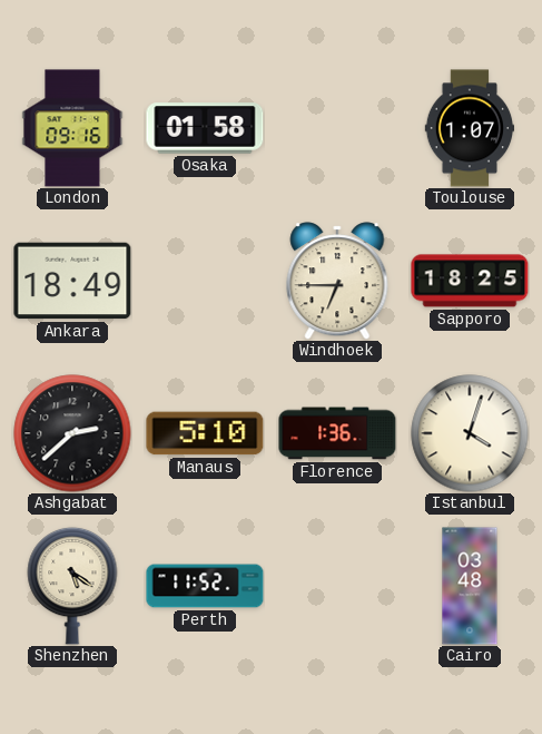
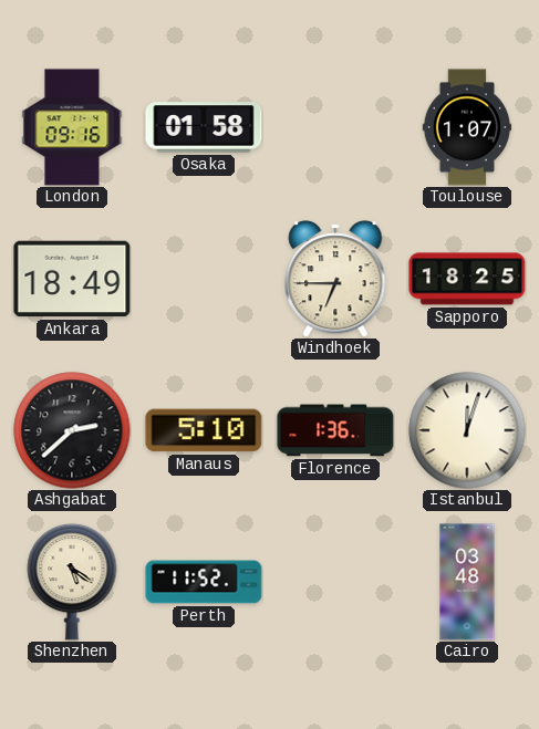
Istanbul: 4:03 -> 12:03
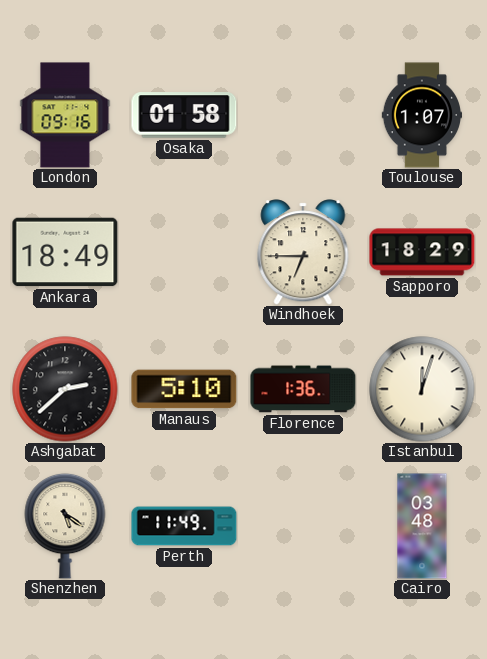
Sapporo: 18:25 -> 18:29
Perth: 11:52 -> 11:49
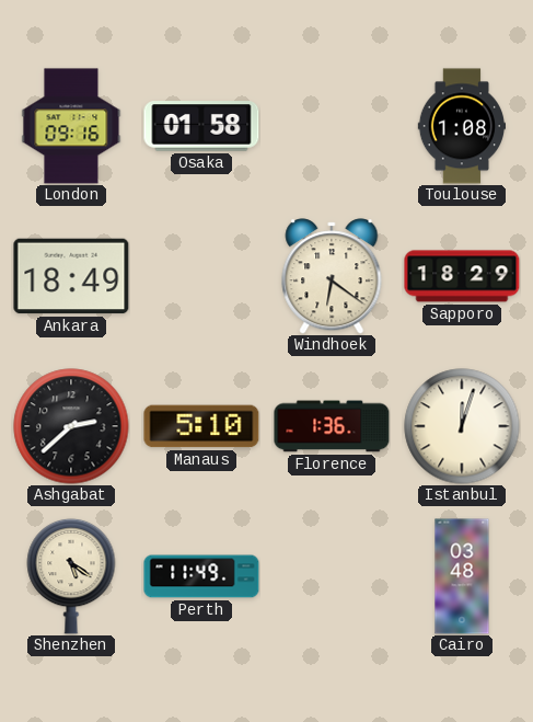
Toulouse: 1:07 -> 1:08
Windhoek: 6:45 -> 6:21
